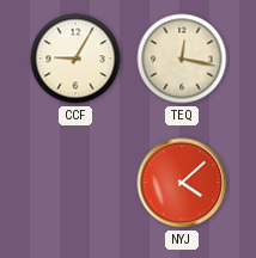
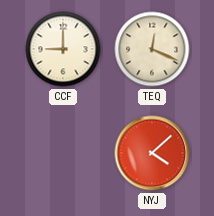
CCF: 9:05 -> 9:00
TEQ: 12:17 -> 12:19
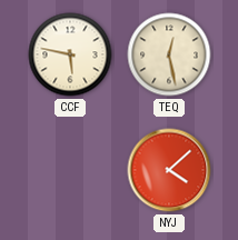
CCF: 9:00 -> 5:47
TEQ: 12:19 -> 12:28
